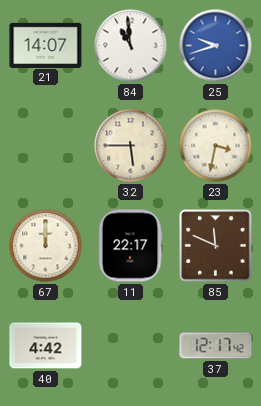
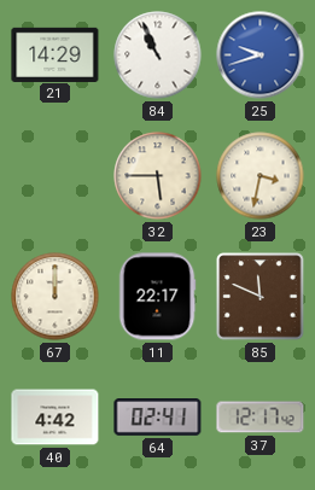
21: 14:07 -> 14:29
84: 10:59 -> 10:56
64: none -> 02:41
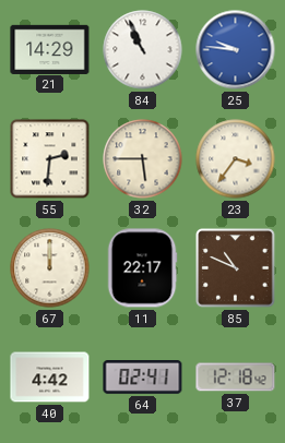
25: 9:42 -> 9:46
55: none -> 2:31
23: 3:32 -> 3:36
85: 11:49 -> 10:49
37: 12:17 -> 12:18
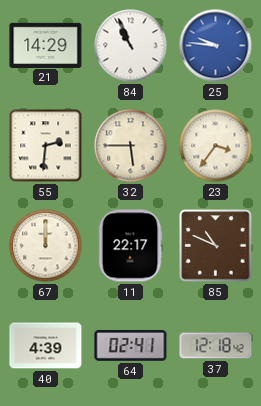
40: 4:42 -> 4:39
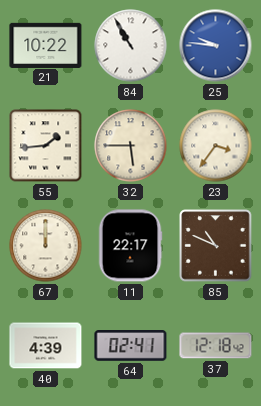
21: 14:29 -> 10:22
84: 10:56 -> 10:55
55: 2:31 -> 1:44
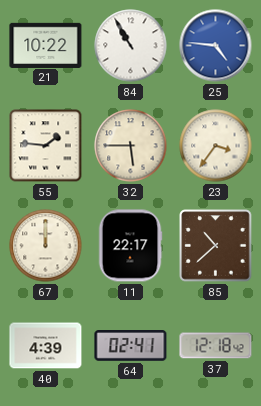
25: 9:46 -> 4:46
55: 1:44 -> 1:46
85: 10:49 -> 10:38
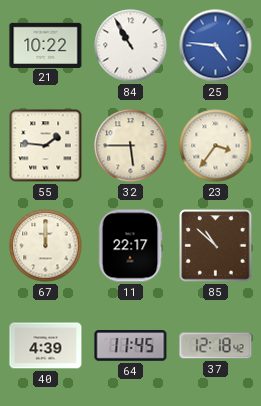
85: 10:38 -> 10:52
64: 02:41 -> 11:45
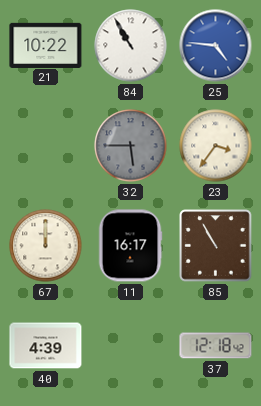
55: 1:46 -> none
32 dial: cream -> grey
11: 22:17 -> 16:17
85: 10:52 -> 10:55
64: 11:45 -> none
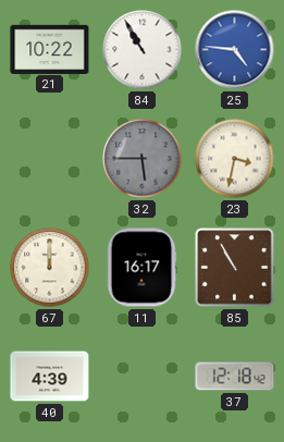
23: 3:36 -> 3:32
